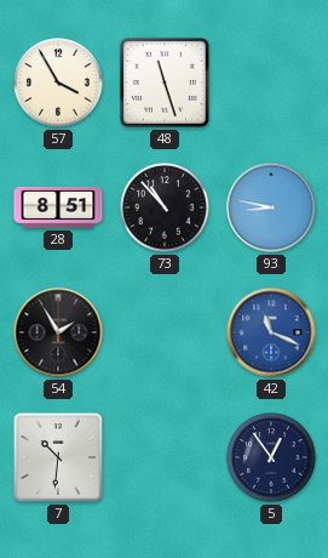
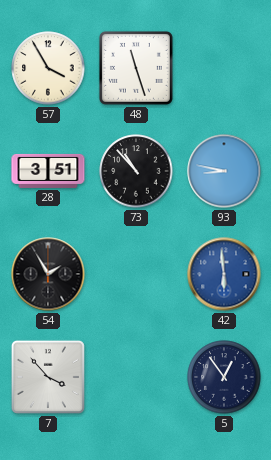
28: 8:51 -> 3:51
42: 11:19 -> 5:59
7: 10:31 -> 3:53
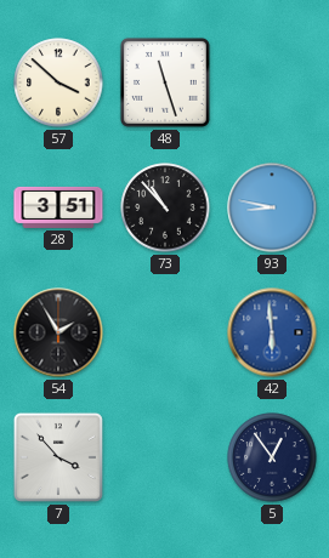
57: 3:55 -> 3:52
